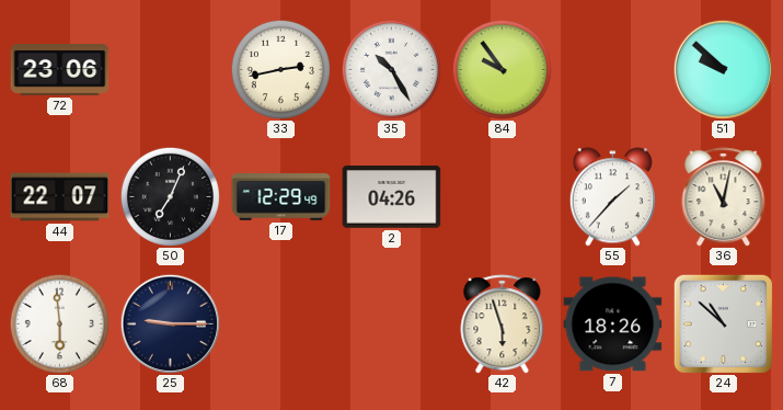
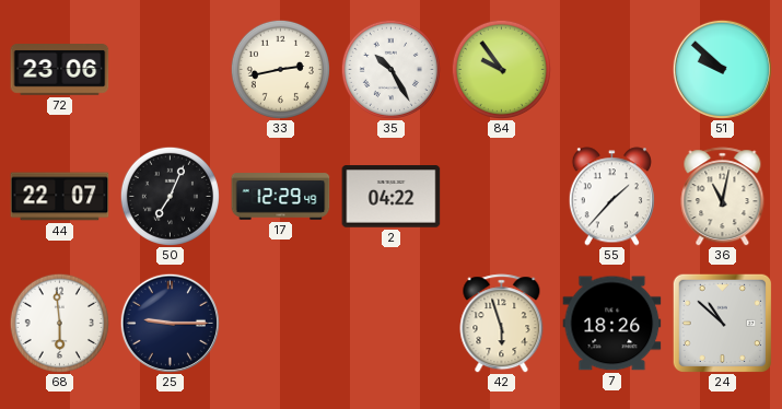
2: 04:26 -> 04:22
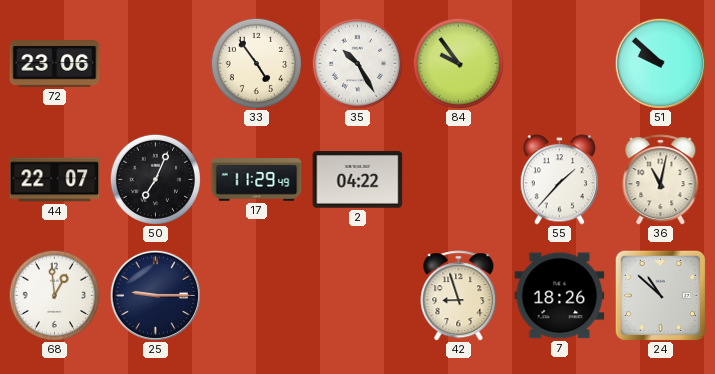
33: 2:43 -> 4:54
17: 12:29 -> 11:29
68: 5:59 -> 12:59
42: 5:57 -> 8:57
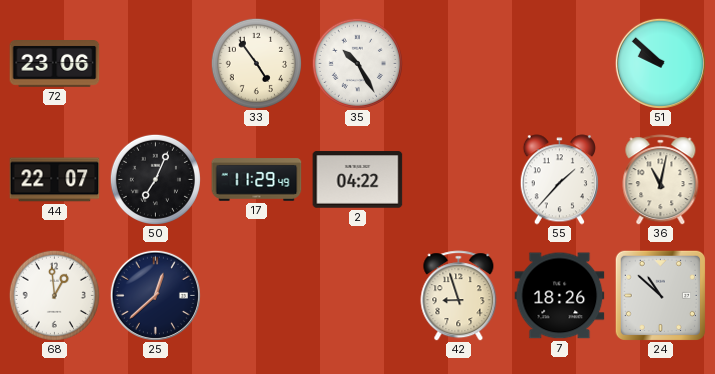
84: 9:54 -> none
25: 9:15 -> 12:38
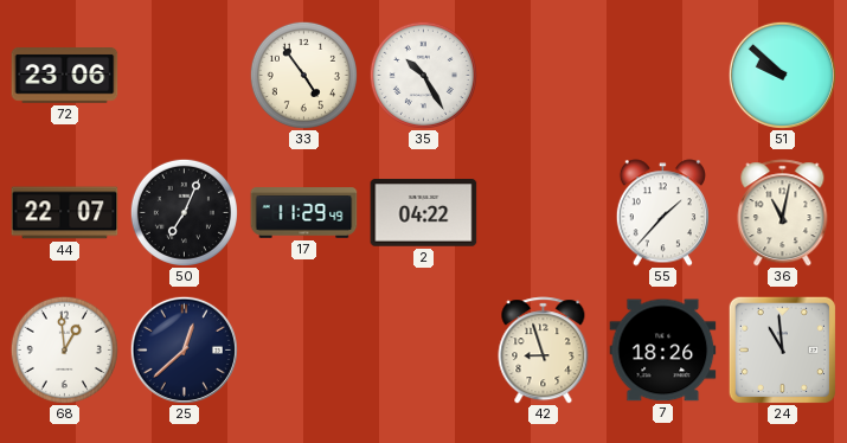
24: 10:52 -> 10:59
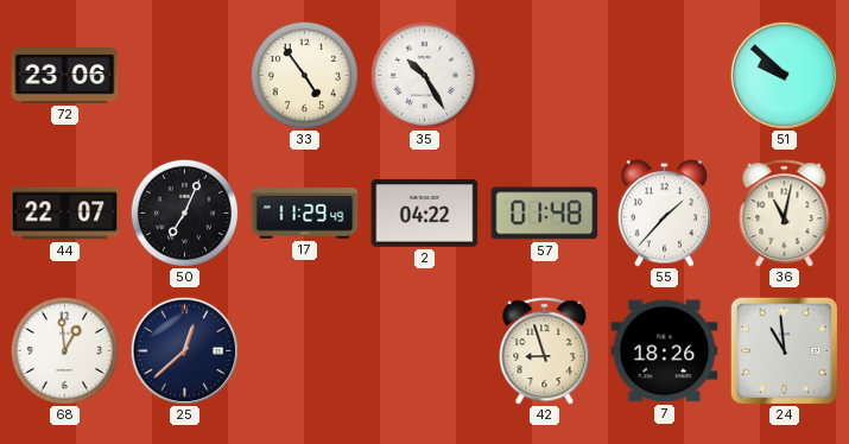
57: none -> 01:48
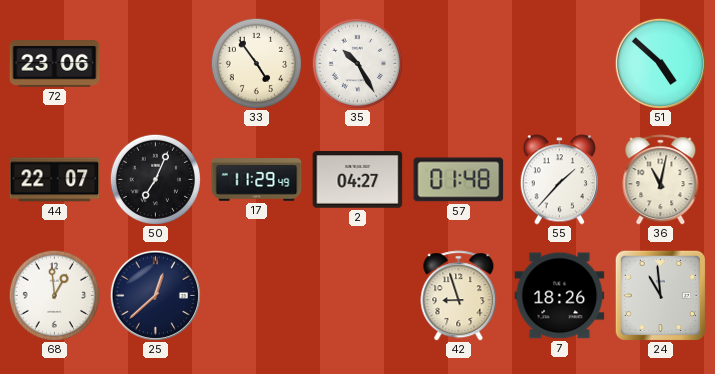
51: 9:52 -> 4:52
2: 04:22 -> 04:27
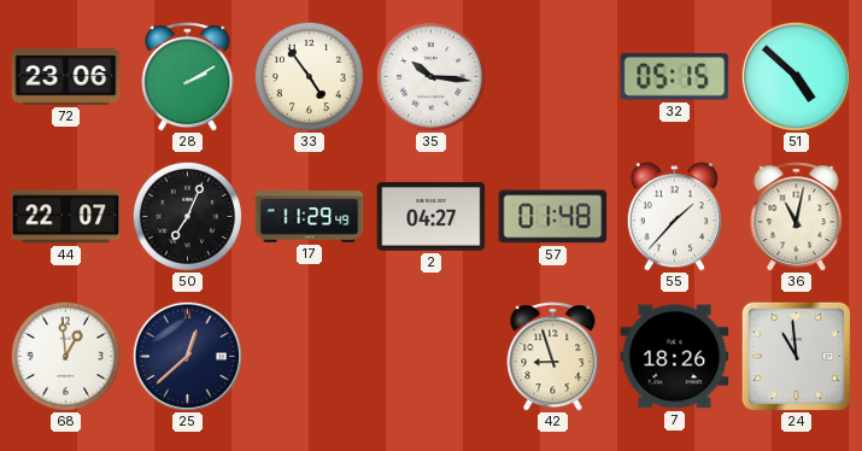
28: none -> 2:10
35: 10:25 -> 10:16
32: none -> 05:15
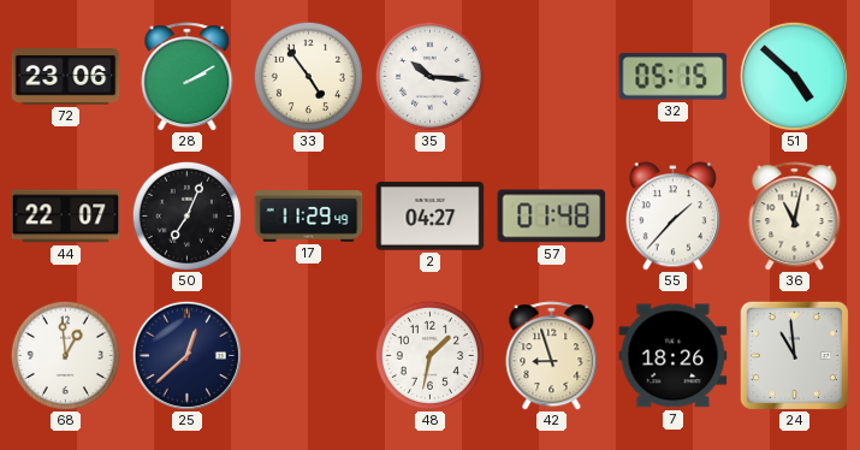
48: none -> 1:32
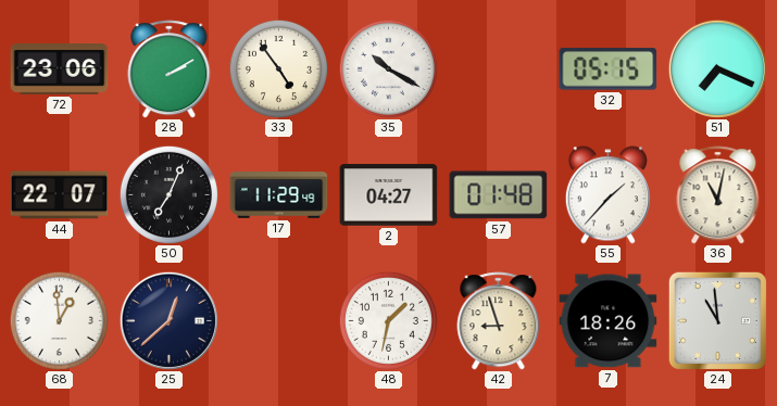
35: 10:16 -> 10:20
51: 4:52 -> 7:19
